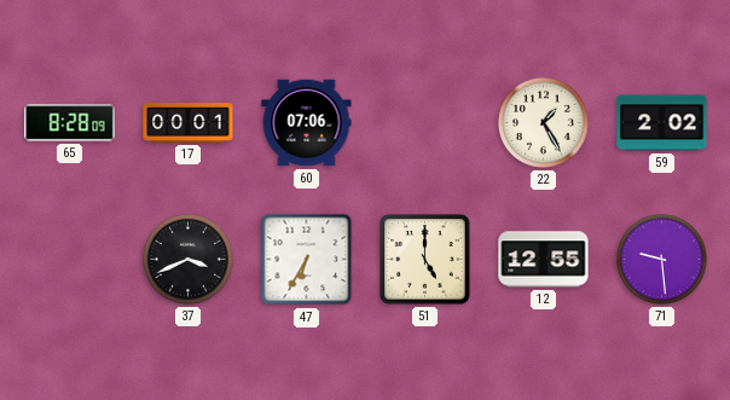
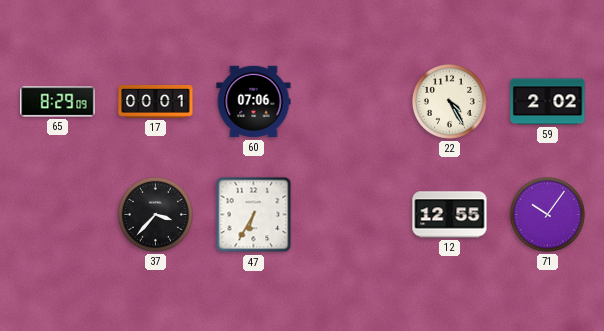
65: 8:28 -> 8:29
22: 1:25 -> 4:25
37: 3:41 -> 3:37
51: 5:00 -> none
71: 9:29 -> 10:06
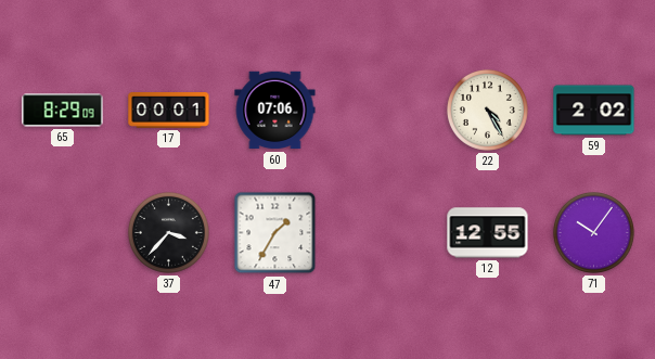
47: 6:35 -> 1:35
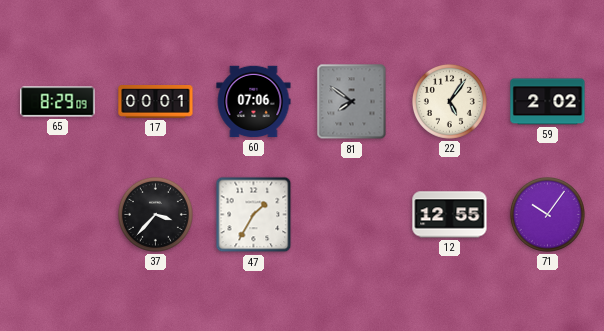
81: none -> 7:51
22: 4:25 -> 5:06
